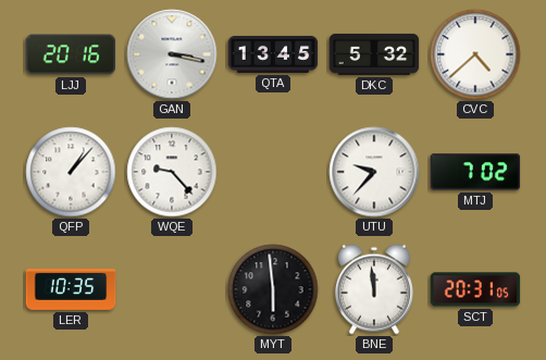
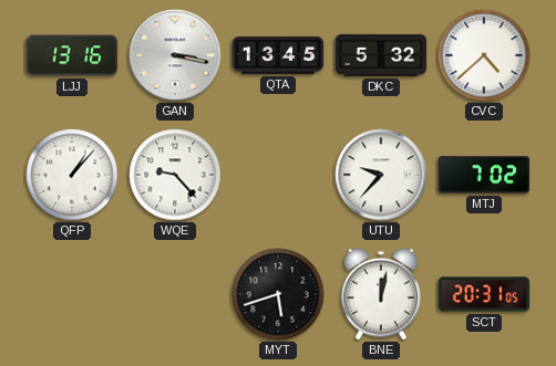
LJJ: 20:16 -> 13:16
LER: 10:35 -> none
MYT: 5:59 -> 5:42
BNE: 11:59 -> 12:02
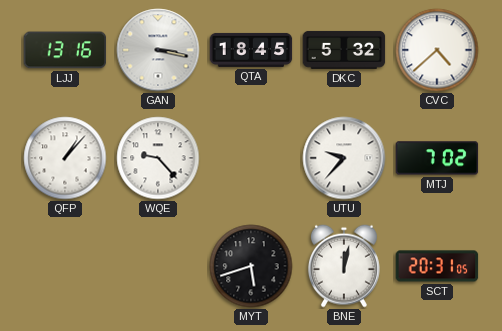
QTA: 13:45 -> 18:45
